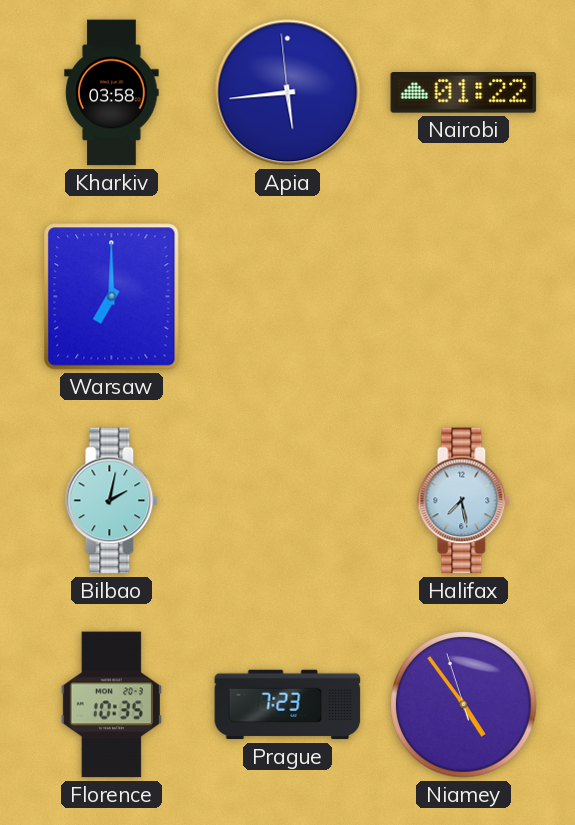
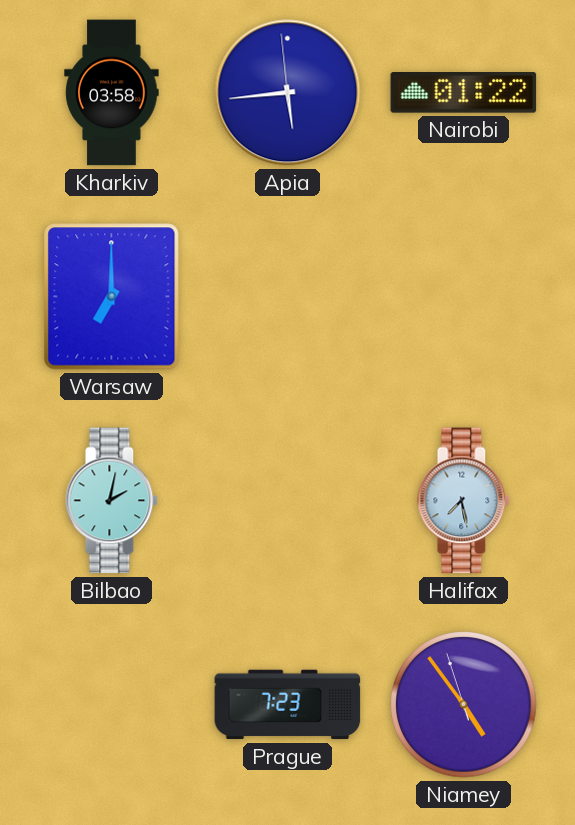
Florence: 10:35 -> none
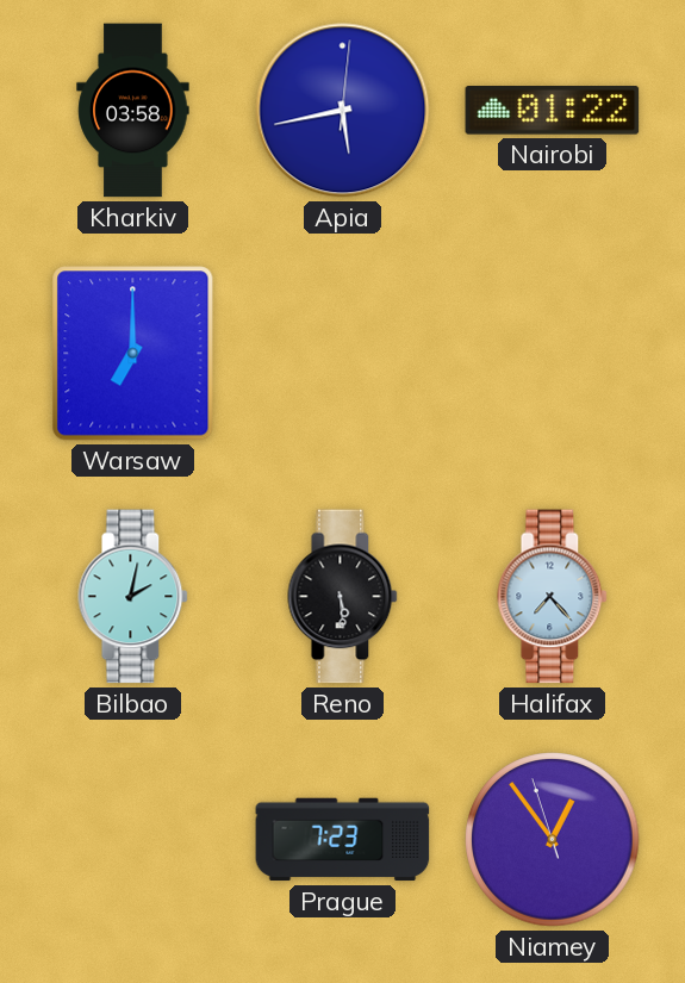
Apia: 5:43:59 -> 5:43:01
Reno: none -> 5:29
Halifax: 7:28 -> 7:23
Niamey: 4:53 -> 12:53
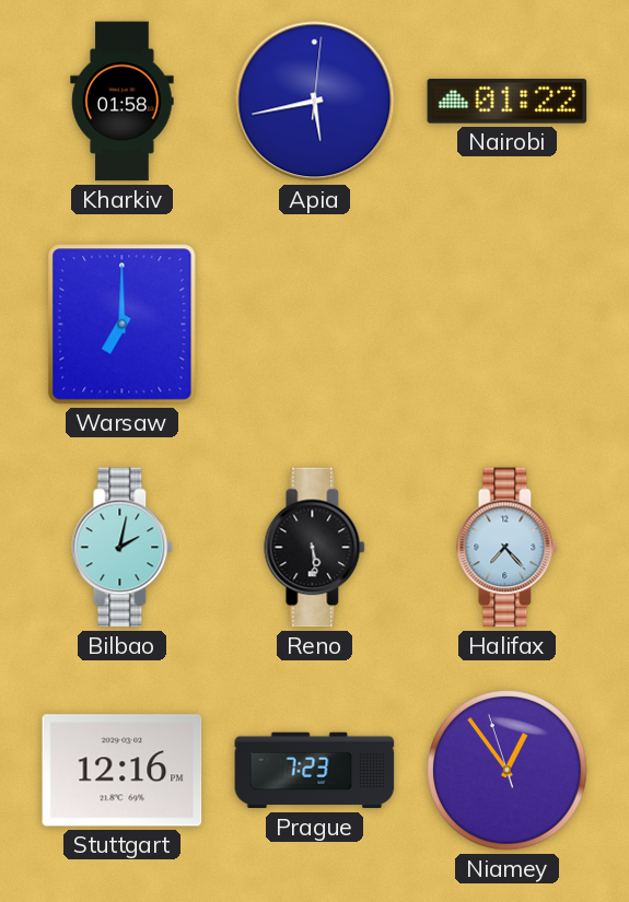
Kharkiv: 03:58 -> 01:58
Stuttgart: none -> 12:16
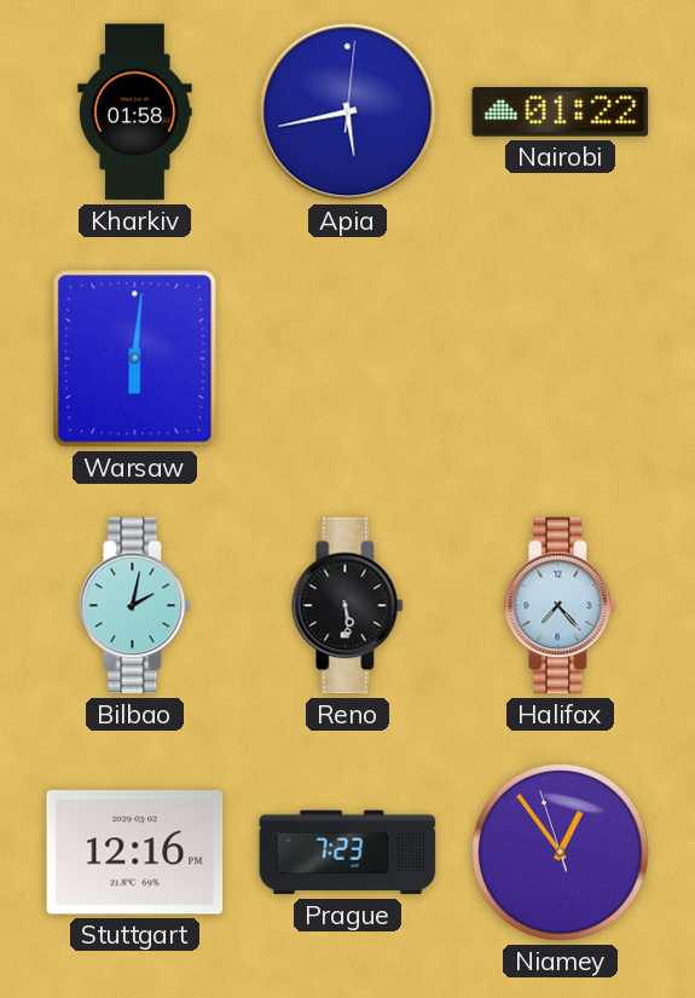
Warsaw: 7:00 -> 6:01
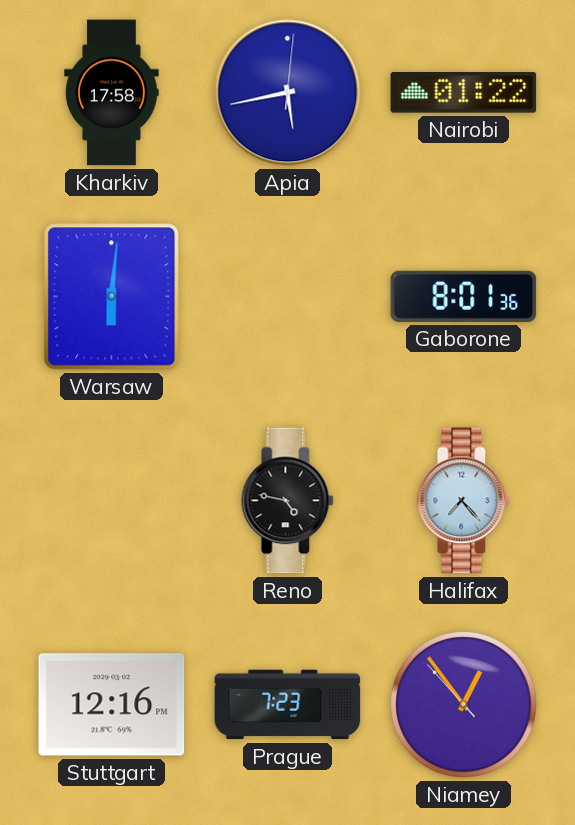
Kharkiv: 01:58 -> 17:58
Gaborone: none -> 8:01
Bilbao: 2:02 -> none
Reno: 5:29 -> 4:47
Niamey: 12:53:57 -> 12:53:53
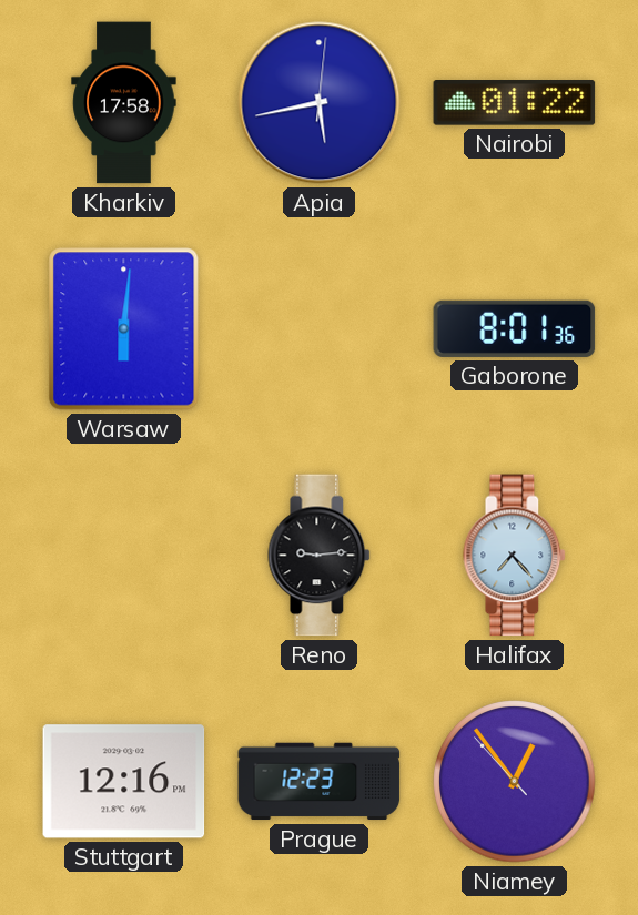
Reno: 4:47 -> 9:14
Prague: 7:23 -> 12:23
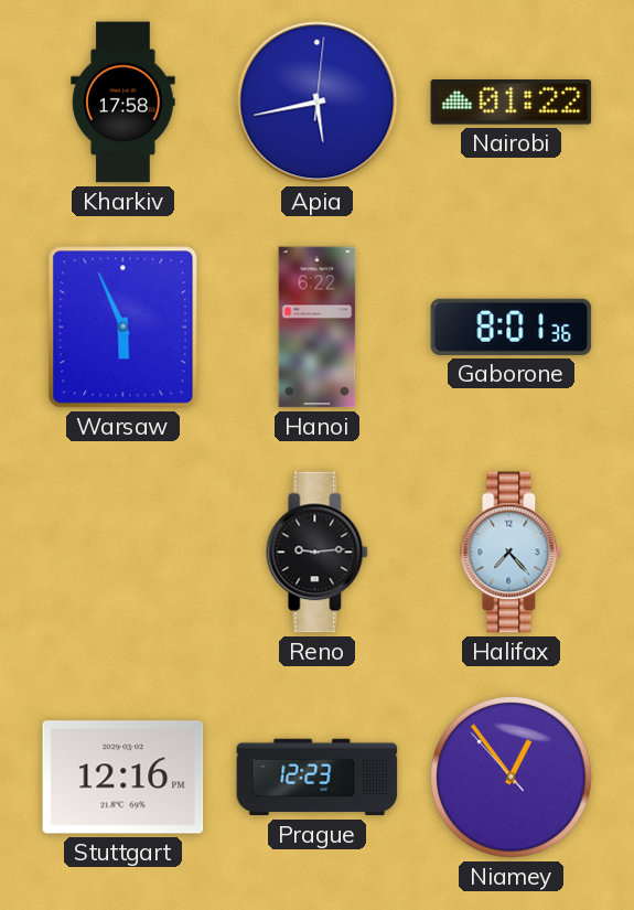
Warsaw: 6:01 -> 5:56
Hanoi: none -> 6:22
